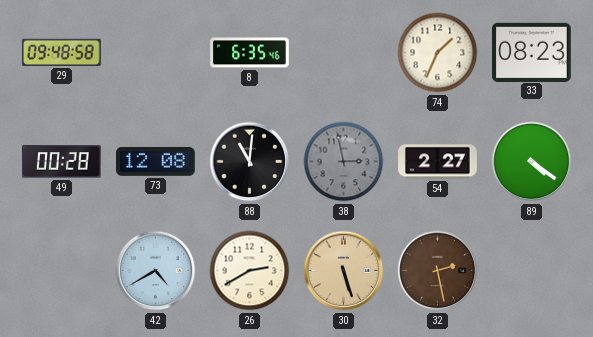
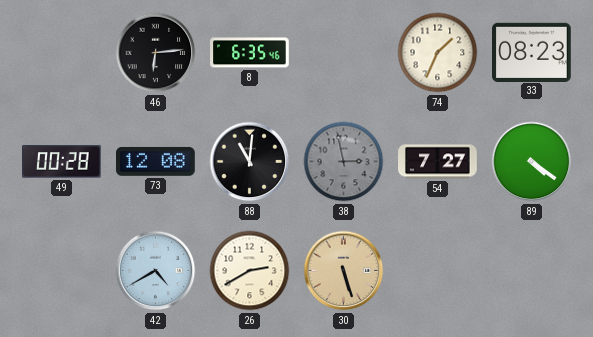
29: 09:48 -> none
46: none -> 6:14
54: 2:27 -> 7:27
32: 2:28 -> none
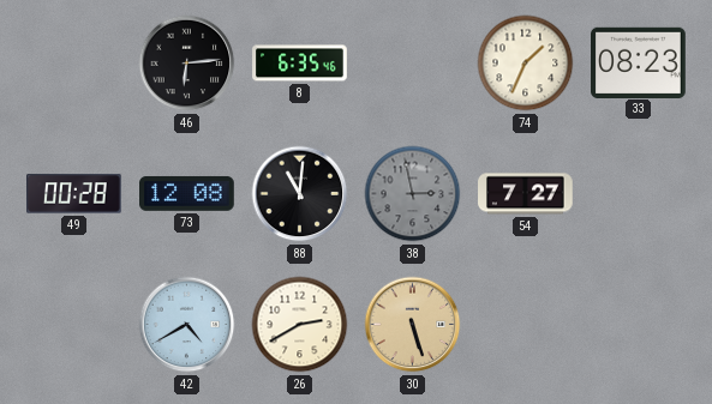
89: 4:21 -> none
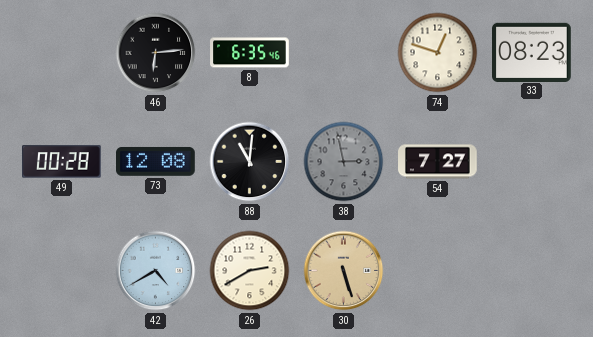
74: 1:34 -> 12:48
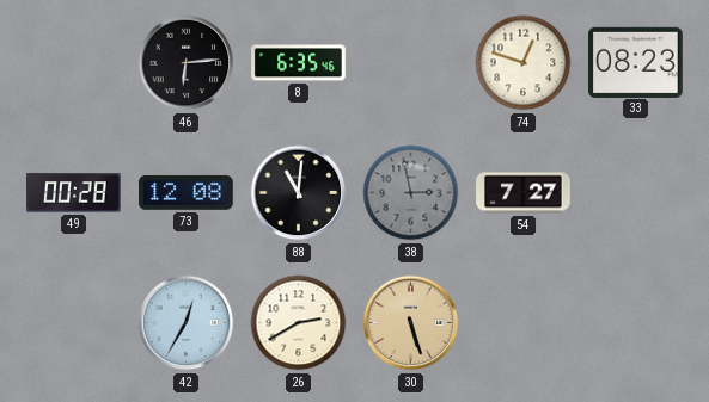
42: 4:40 -> 12:35
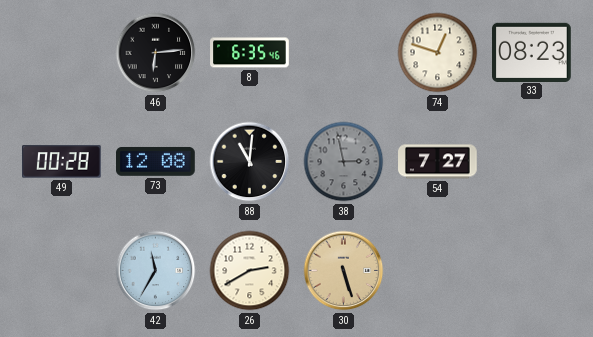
42: 12:35 -> 11:35
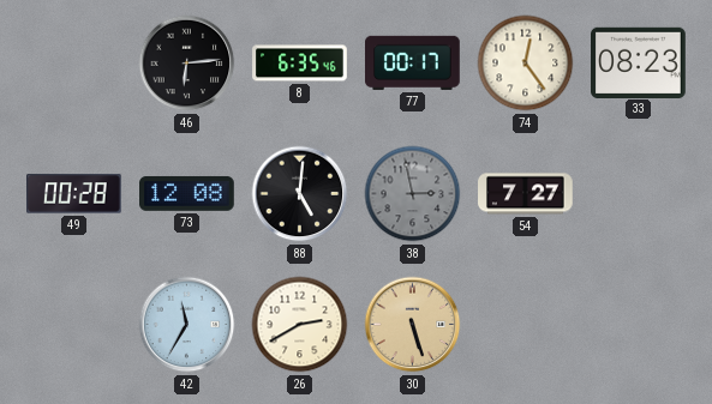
77: none -> 00:17
74: 12:48 -> 12:24
88: 11:01 -> 5:01
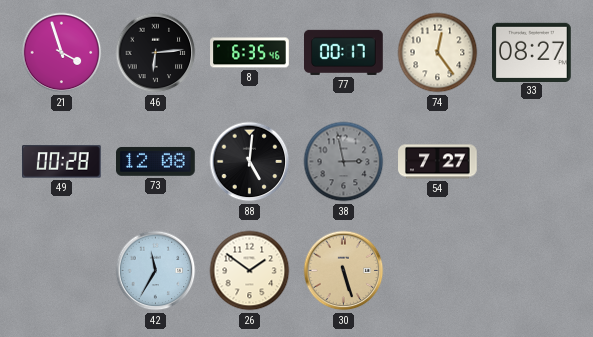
21: none -> 3:57
33: 08:23 -> 08:27
26: 2:40 -> 1:51
